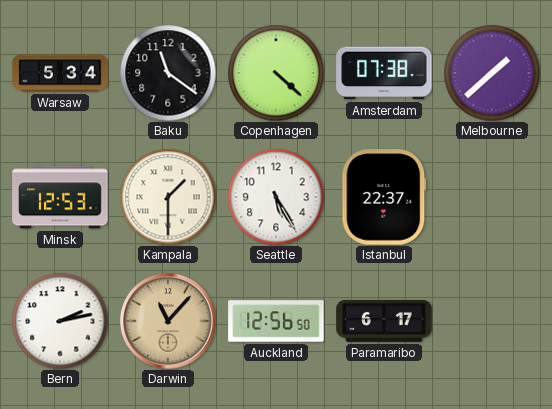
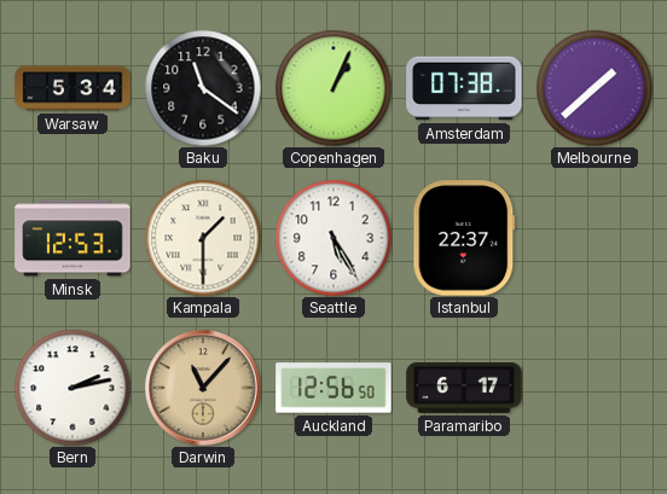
Copenhagen: 4:22 -> 1:04
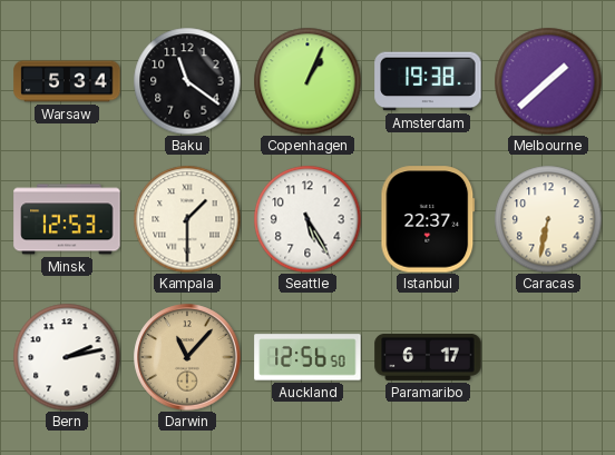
Amsterdam: 07:38 -> 19:38
Caracas: none -> 6:32
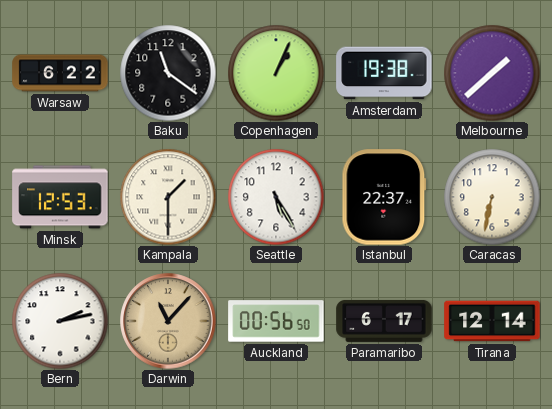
Warsaw: 5:34 -> 6:22
Auckland: 12:56 -> 00:56
Tirana: none -> 12:14
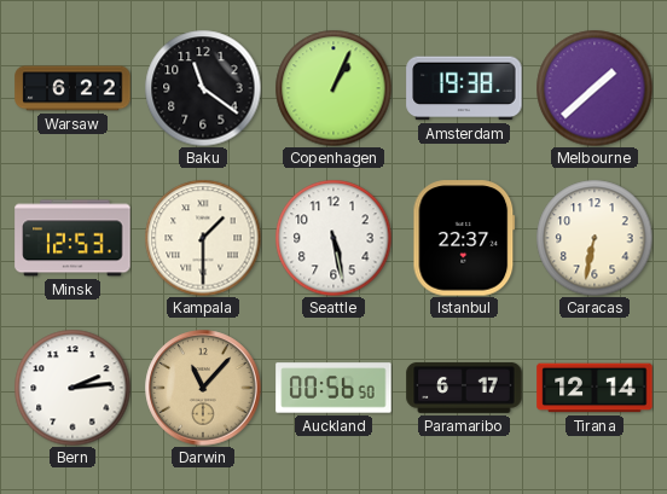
Seattle: 5:25 -> 5:28
Bern: 2:13 -> 2:14
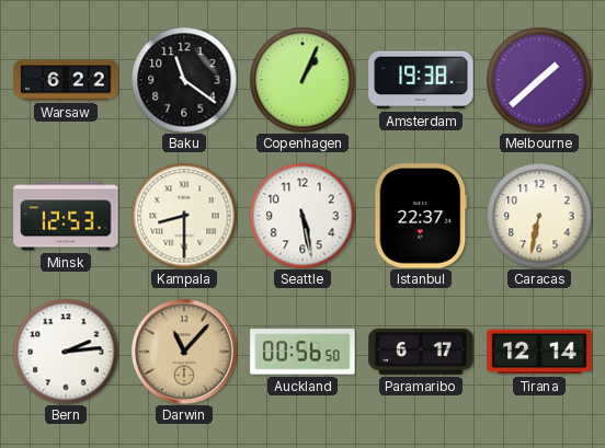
Kampala: 1:30 -> 8:30
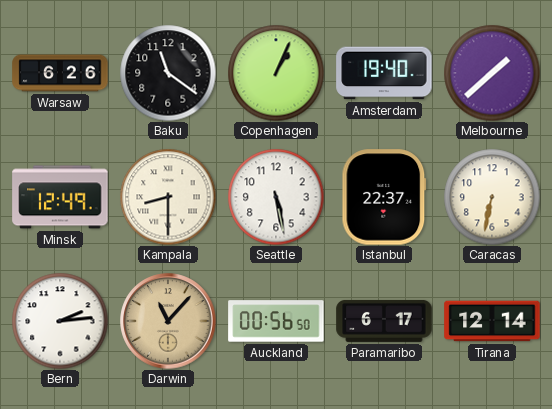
Warsaw: 6:22 -> 6:26
Amsterdam: 19:38 -> 19:40
Minsk: 12:53 -> 12:49
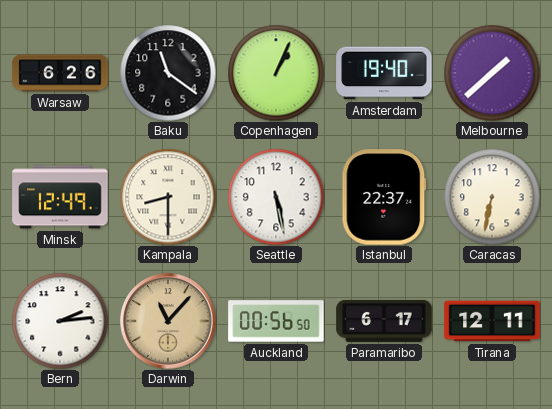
Tirana: 12:14 -> 12:11
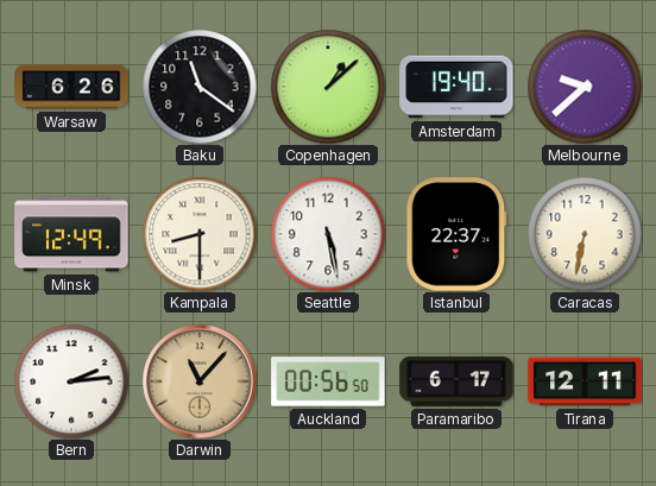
Copenhagen: 1:04 -> 1:08
Melbourne: 1:38 -> 9:38
